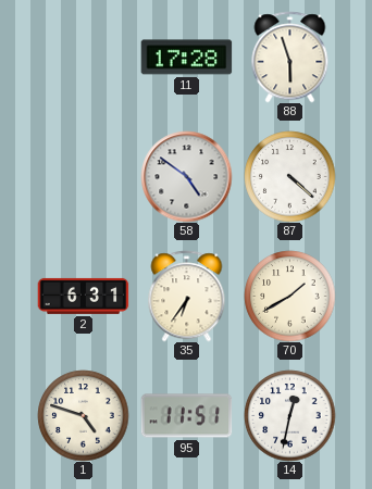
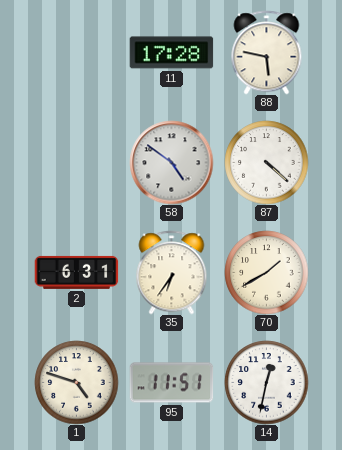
88: 5:57 -> 5:47
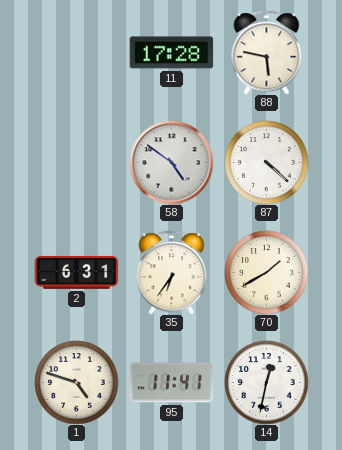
95: 11:51 -> 11:41
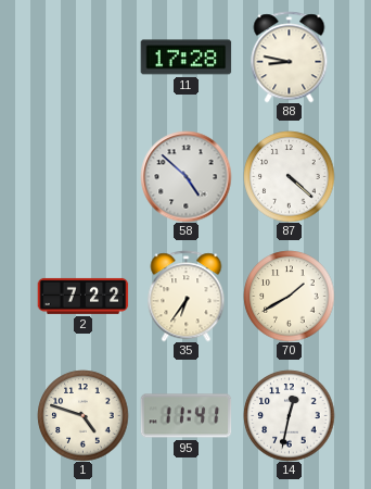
88: 5:47 -> 8:47
58: 4:51 -> 4:52
2: 6:31 -> 7:22
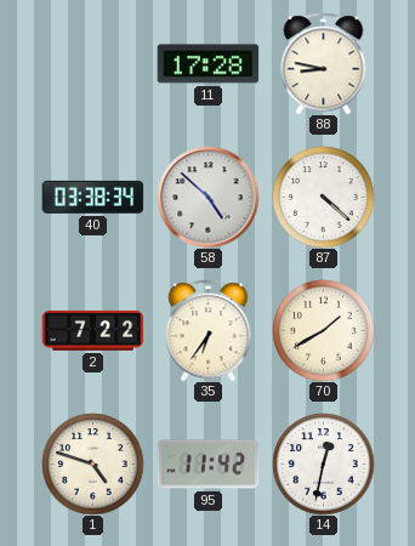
40: none -> 03:38
95: 11:41 -> 11:42
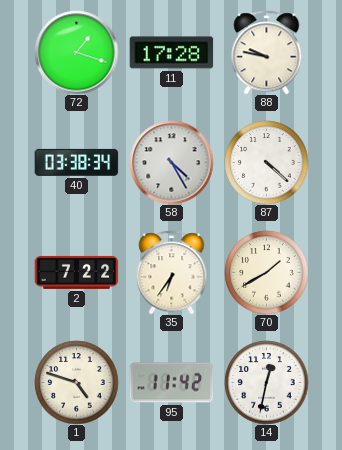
72: none -> 1:18
88: 8:47 -> 9:47
58: 4:52 -> 4:25
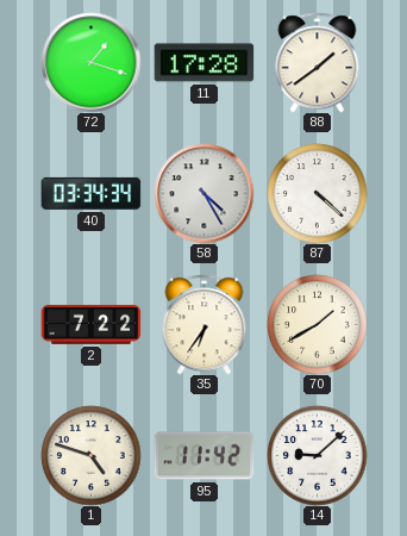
88: 9:47 -> 1:39
40: 03:38 -> 03:34
14: 12:32 -> 9:08
